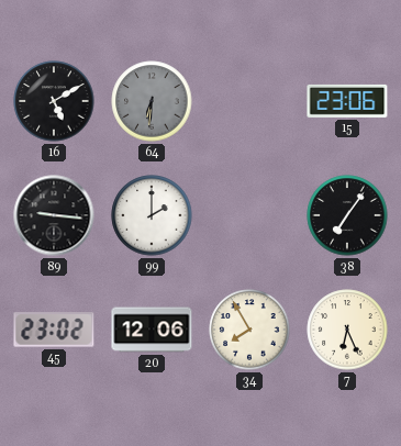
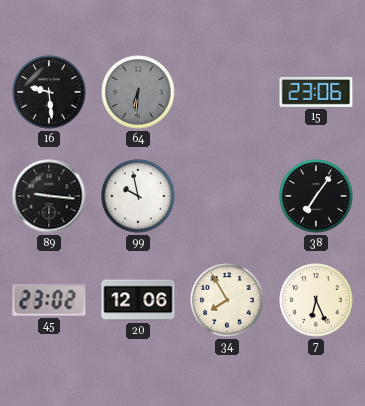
16: 5:10 -> 9:29
99: 2:00 -> 9:58
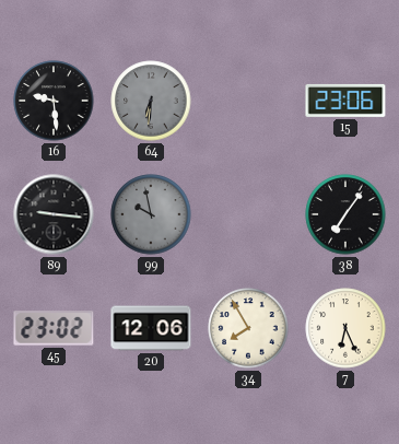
99 dial: white -> grey
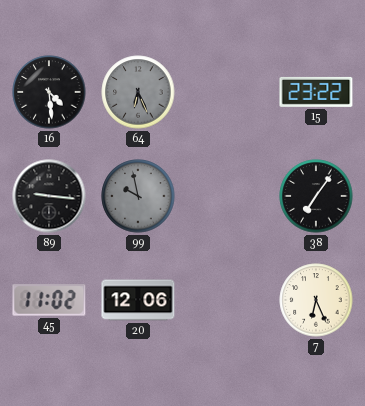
16: 9:29 -> 4:29
64: 6:31 -> 6:26
15: 23:06 -> 23:22
45: 23:02 -> 11:02
34: 7:55 -> none
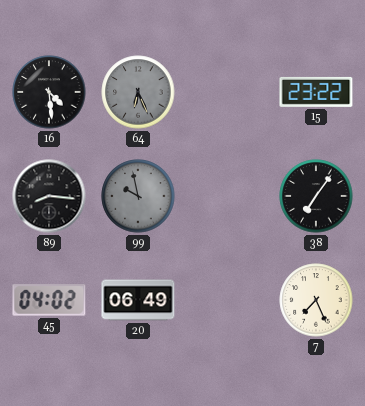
89: 9:16 -> 8:16
45: 11:02 -> 04:02
20: 12:06 -> 06:49
7: 6:26 -> 7:26
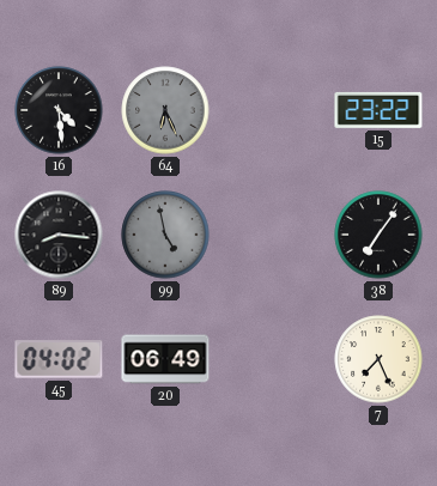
99: 9:58 -> 4:58
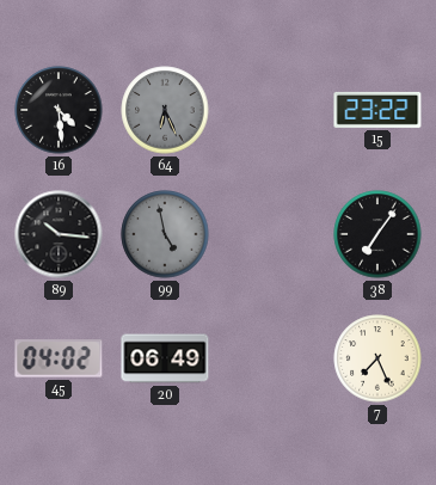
89: 8:16 -> 10:16
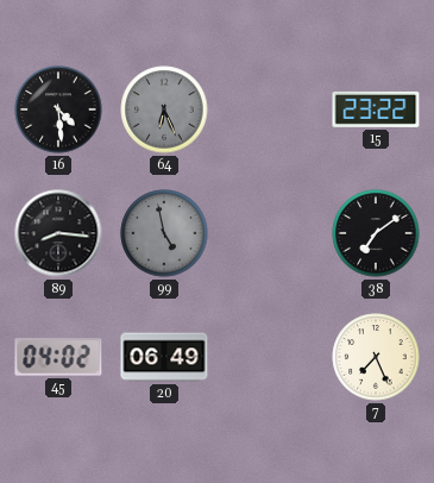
89: 10:16 -> 8:16
38: 7:06 -> 7:09
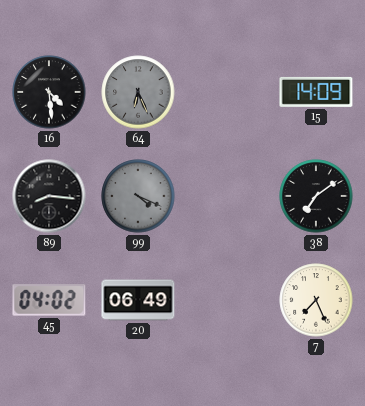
15: 23:22 -> 14:09
99: 4:58 -> 4:19
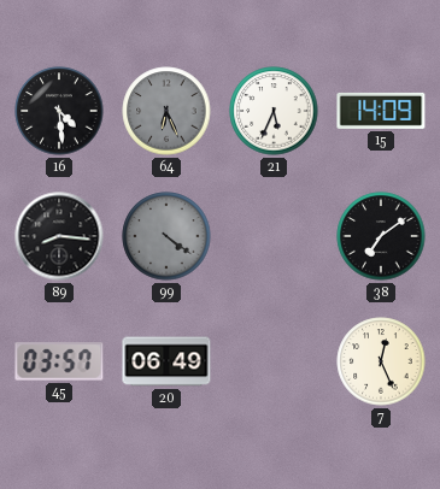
21: none -> 5:34
99: 4:19 -> 4:21
45: 04:02 -> 03:57
7: 7:26 -> 12:26
